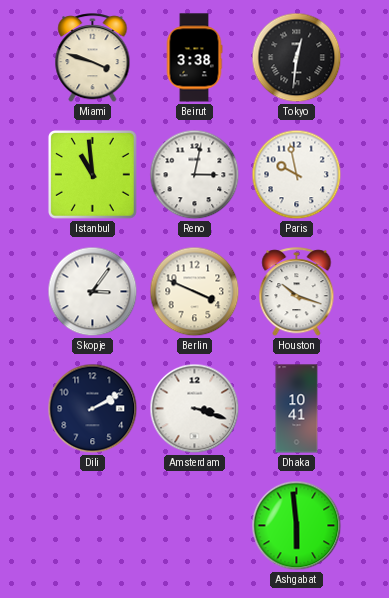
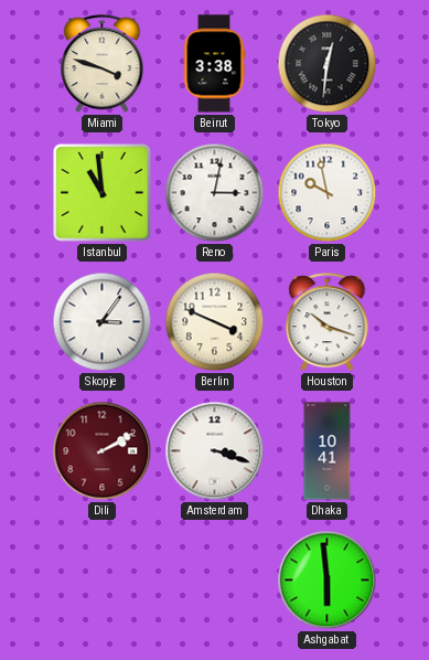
Dili dial: navy -> burgundy
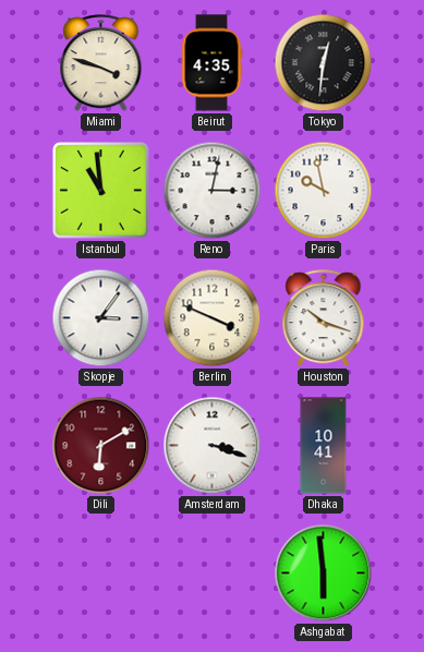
Beirut: 3:38 -> 4:35
Dili: 2:10 -> 6:10
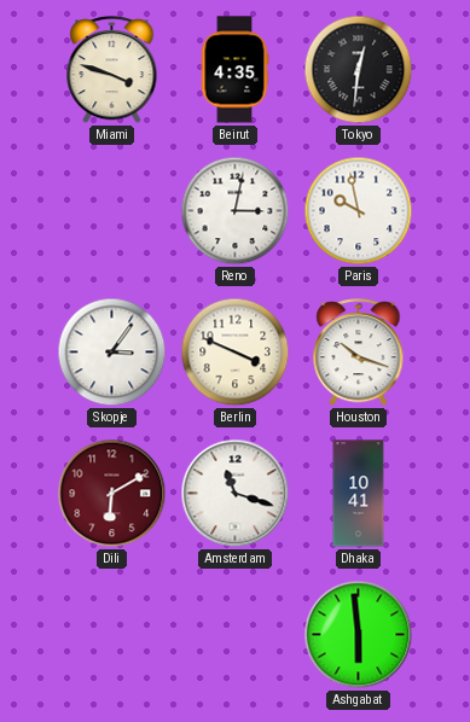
Istanbul: 10:59 -> none
Amsterdam: 3:18 -> 11:18
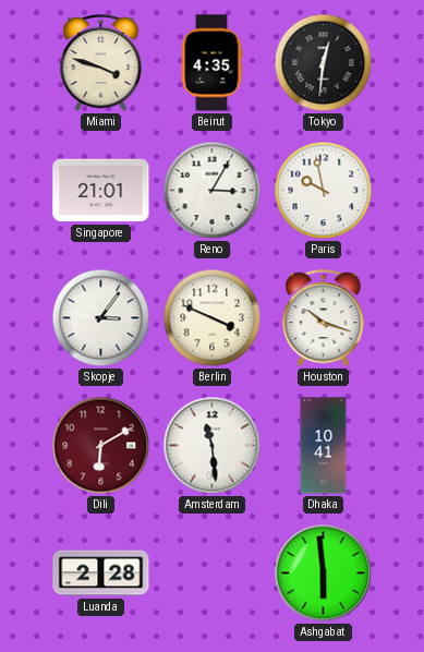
Singapore: none -> 21:01
Reno: 3:02 -> 3:05
Amsterdam: 11:18 -> 11:29
Luanda: none -> 2:28
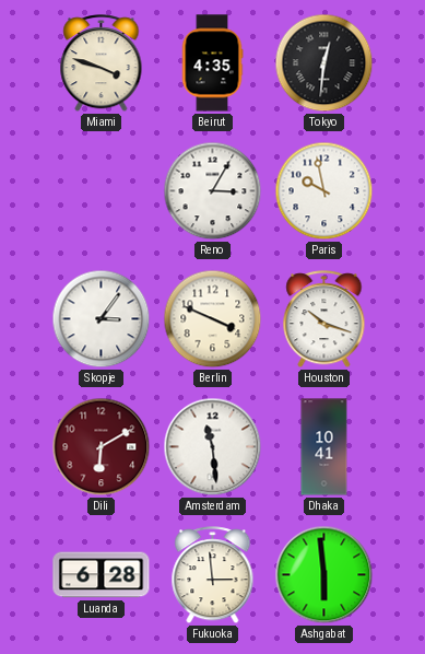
Singapore: 21:01 -> none
Luanda: 2:28 -> 6:28
Fukuoka: none -> 2:59
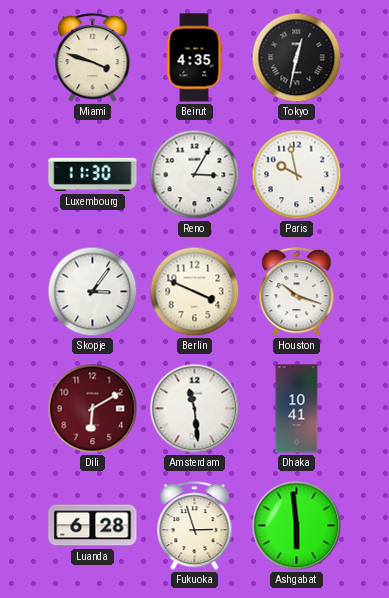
Tokyo: 12:31 -> 12:32
Luxembourg: none -> 11:30
Fukuoka: 2:59 -> 2:57
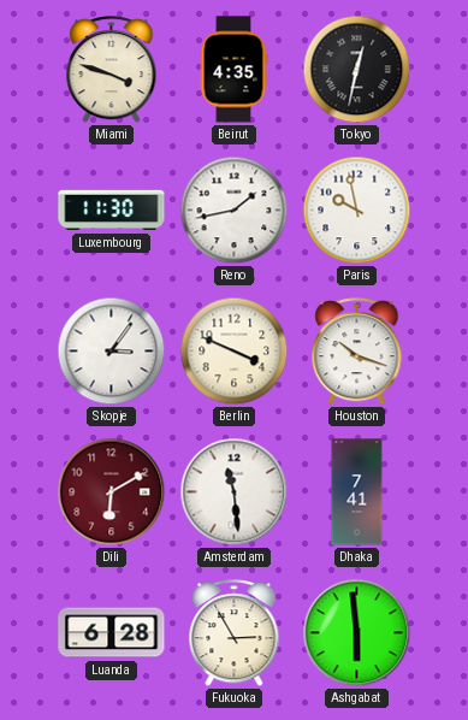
Reno: 3:05 -> 1:43
Dhaka: 10:41 -> 7:41
Fukuoka: 2:57 -> 2:55
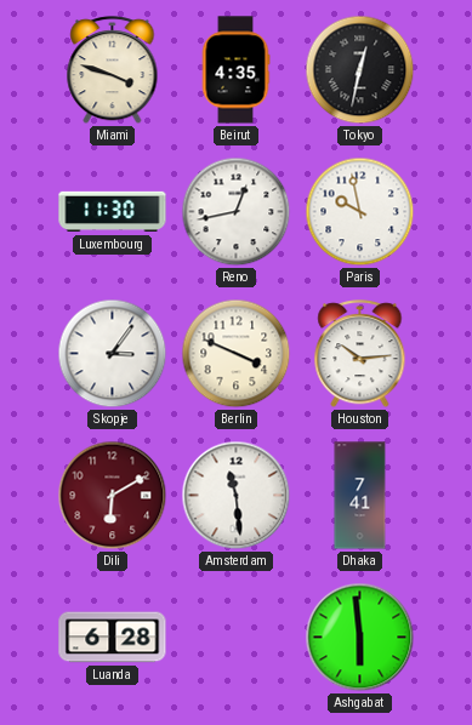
Reno: 1:43 -> 12:43
Houston: 10:18 -> 10:14
Fukuoka: 2:55 -> none
